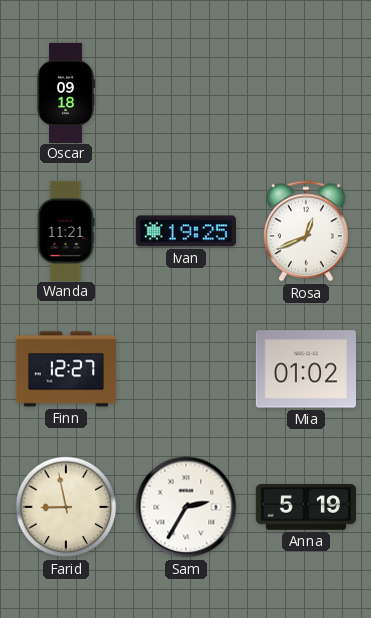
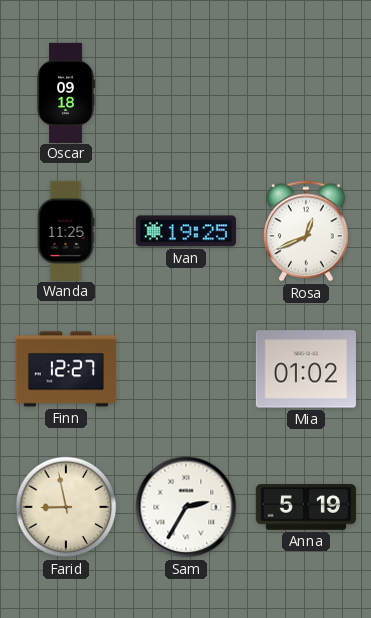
Wanda: 11:21 -> 11:25
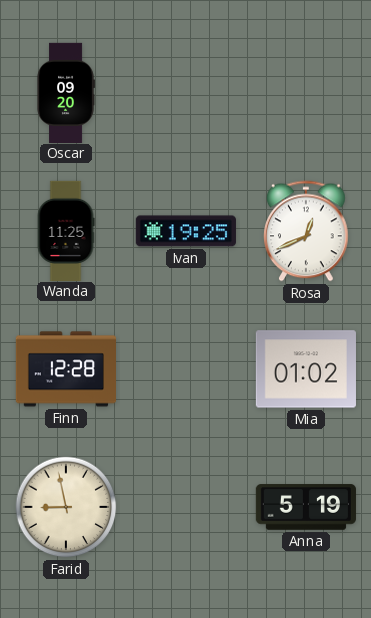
Oscar: 09:18 -> 09:20
Finn: 12:27 -> 12:28
Sam: 2:35 -> none
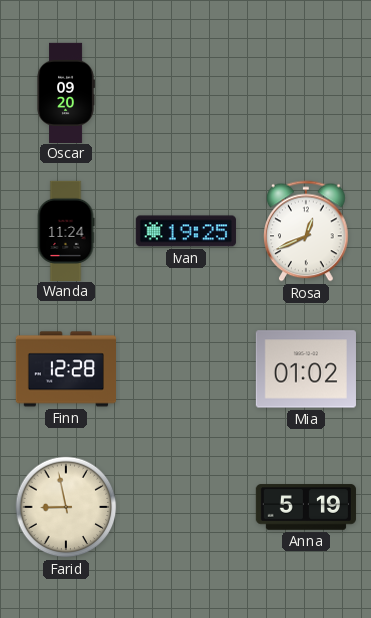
Wanda: 11:25 -> 11:24
